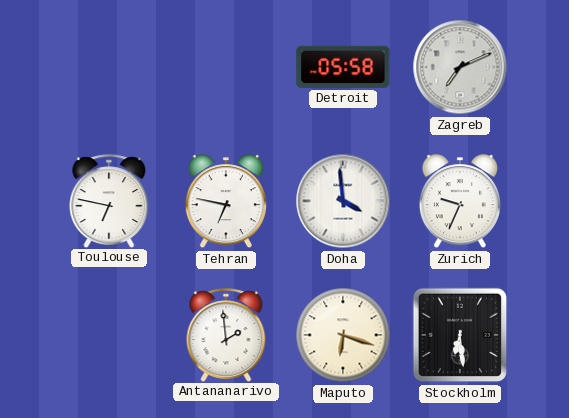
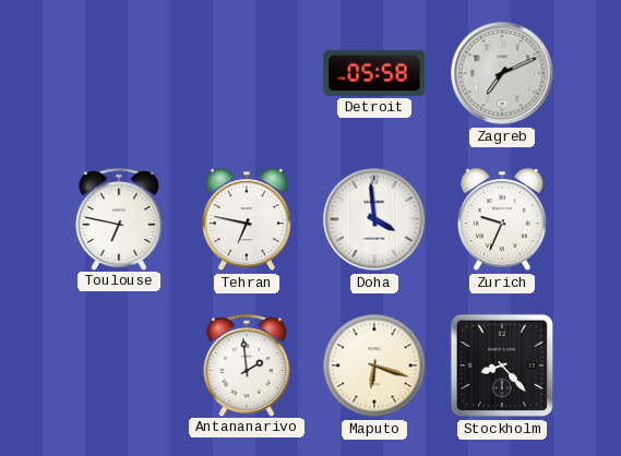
Stockholm: 6:29 -> 8:23
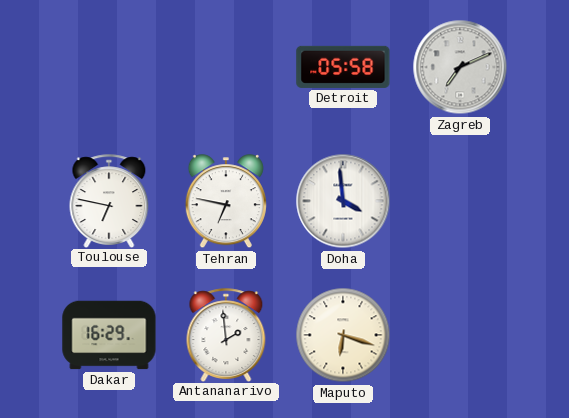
Zurich: 9:34 -> none
Dakar: none -> 16:29
Stockholm: 8:23 -> none
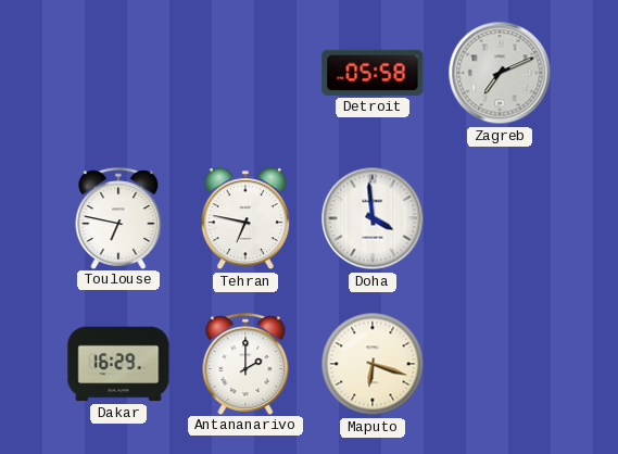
Antananarivo: 1:59 -> 2:00
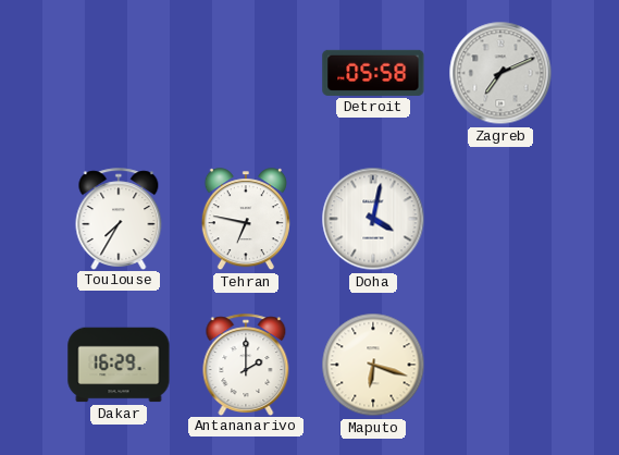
Toulouse: 6:47 -> 7:35
Doha: 3:59 -> 4:02
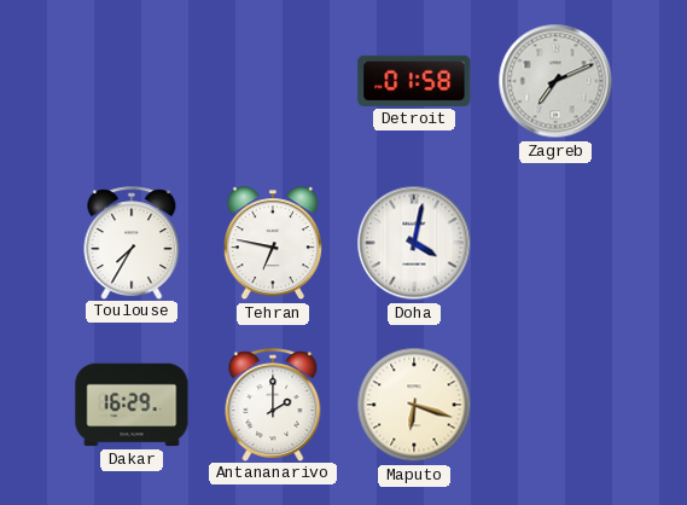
Detroit: 05:58 -> 01:58
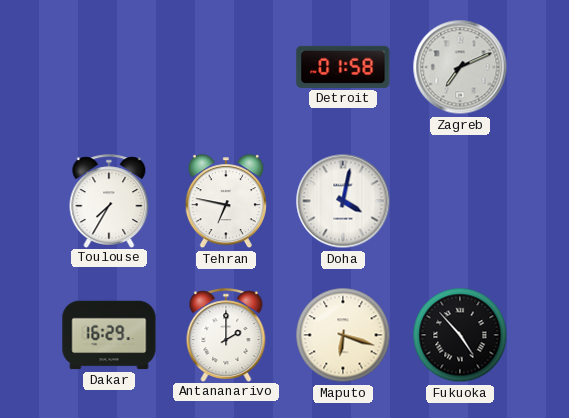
Fukuoka: none -> 4:53
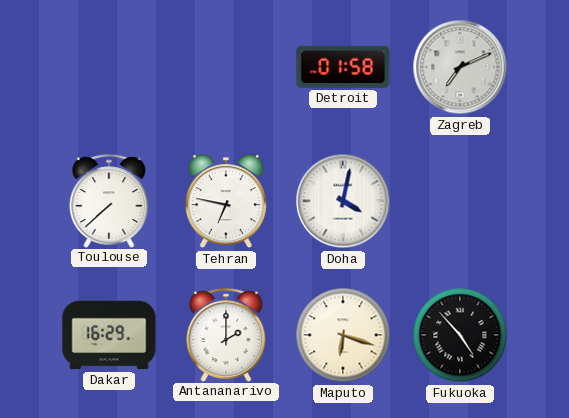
Toulouse: 7:35 -> 7:38
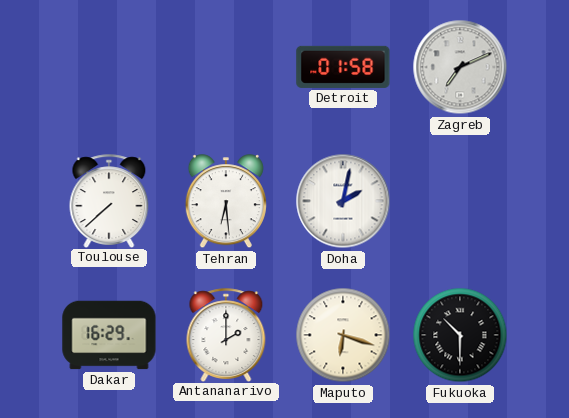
Tehran: 6:47 -> 6:29
Doha: 4:02 -> 2:02
Fukuoka: 4:53 -> 10:30
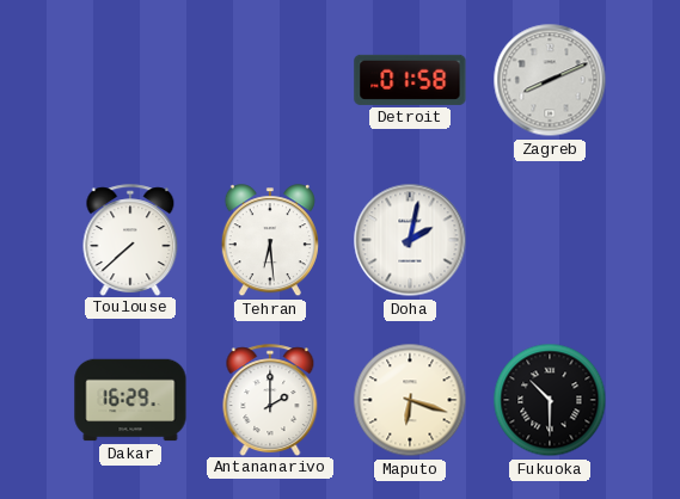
Zagreb: 7:11 -> 8:11
